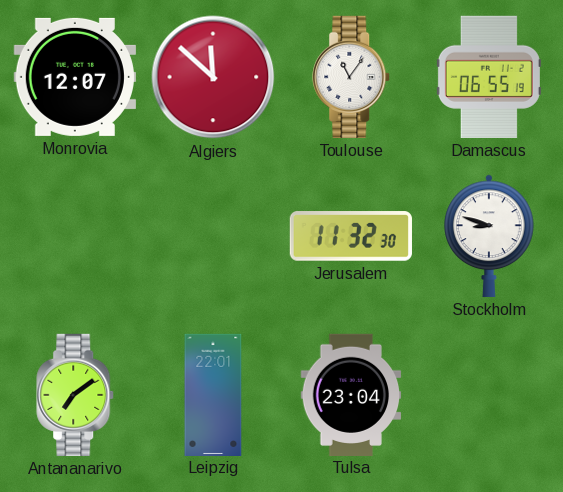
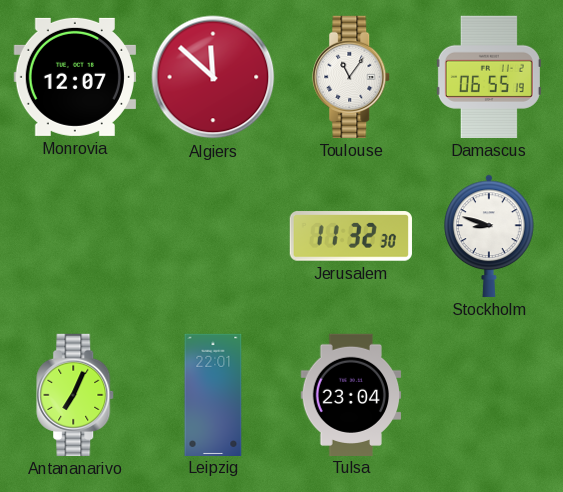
Antananarivo: 7:09 -> 7:04
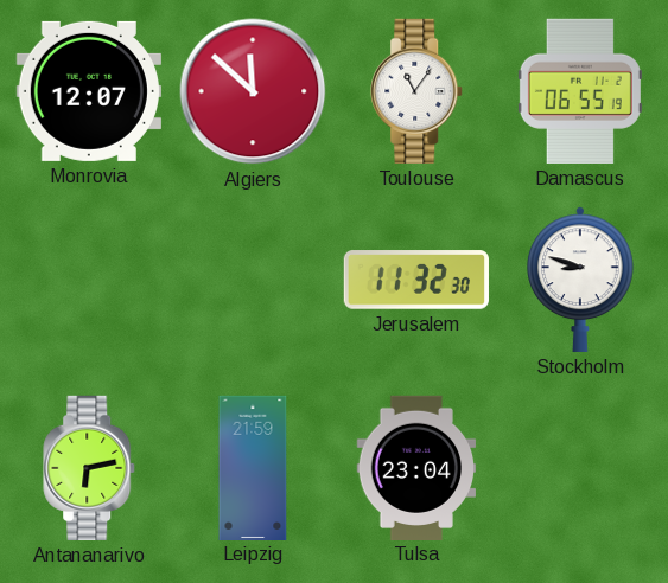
Antananarivo: 7:04 -> 6:13
Leipzig: 22:01 -> 21:59
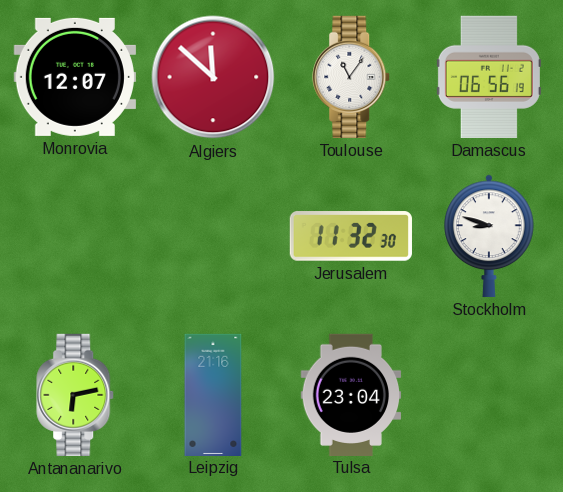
Damascus: 06:55 -> 06:56
Leipzig: 21:59 -> 21:16
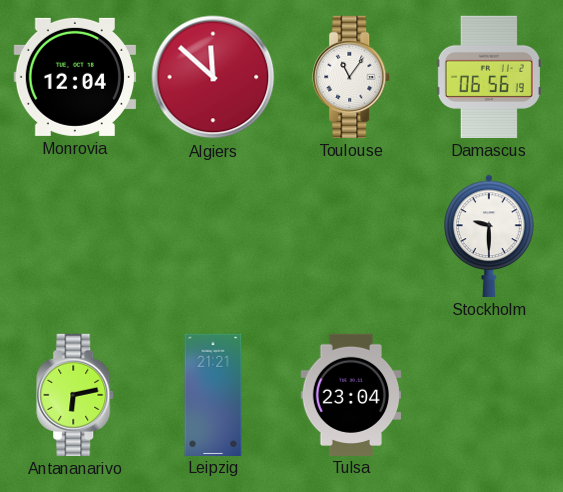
Monrovia: 12:07 -> 12:04
Jerusalem: 11:32 -> none
Stockholm: 8:48 -> 9:30
Leipzig: 21:16 -> 21:21
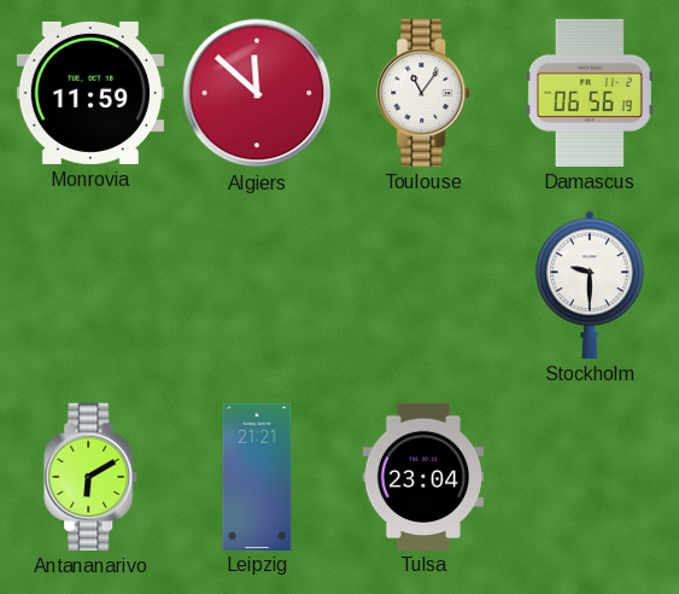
Monrovia: 12:04 -> 11:59
Antananarivo: 6:13 -> 6:10
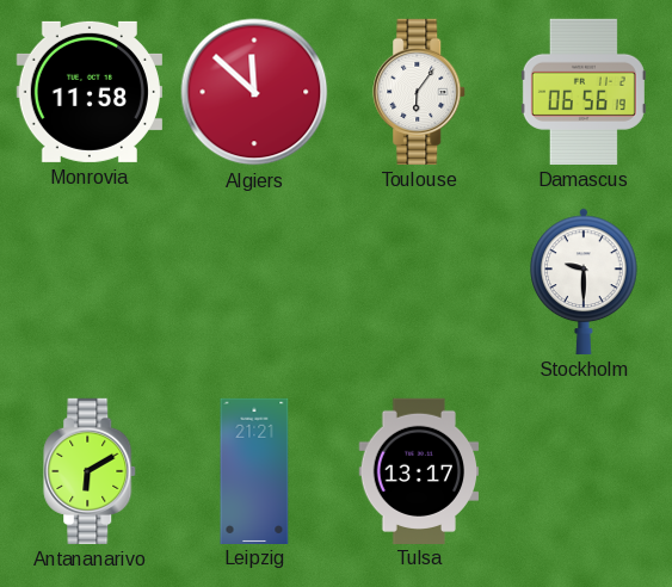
Monrovia: 11:59 -> 11:58
Toulouse: 11:06 -> 6:06
Tulsa: 23:04 -> 13:17
